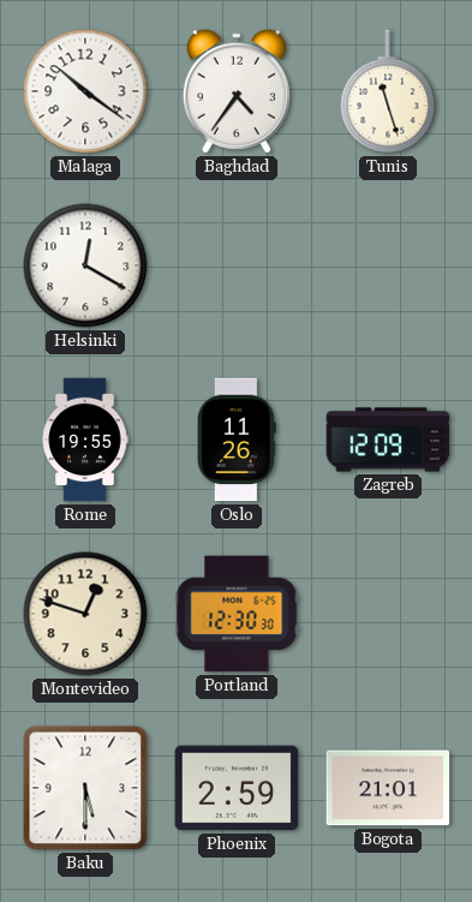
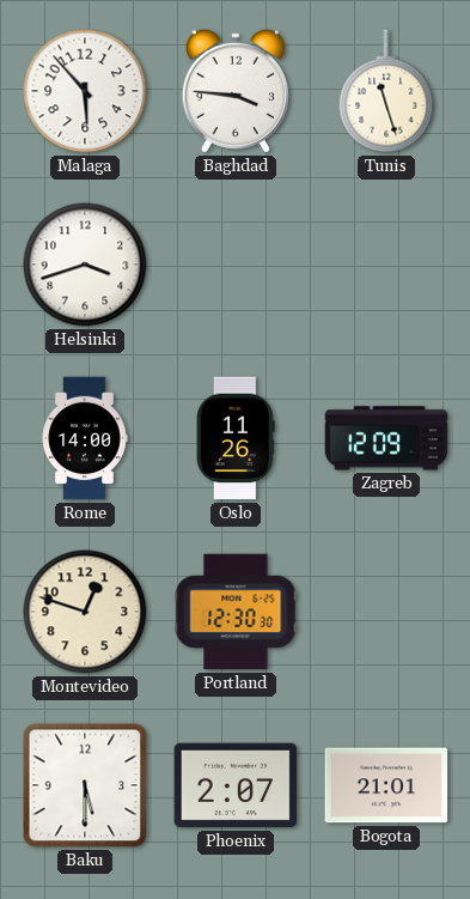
Malaga: 10:21 -> 5:53
Baghdad: 4:36 -> 3:46
Helsinki: 12:20 -> 3:42
Rome: 19:55 -> 14:00
Phoenix: 2:59 -> 2:07
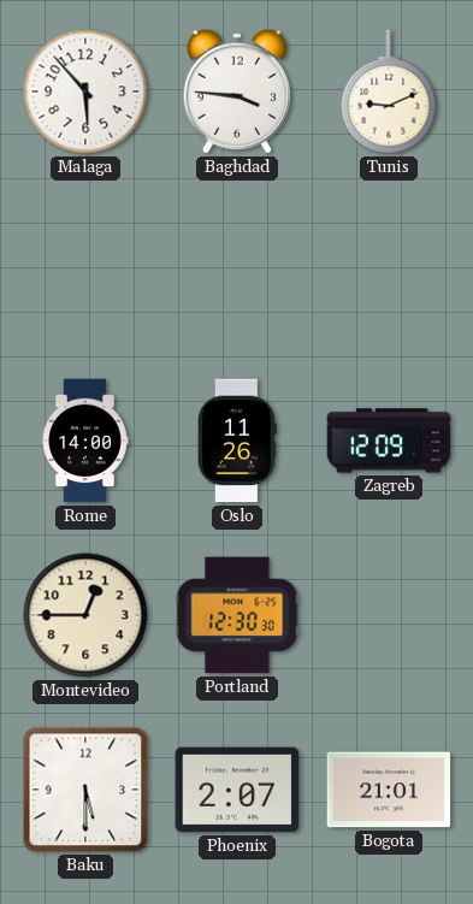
Tunis: 11:27 -> 9:11
Helsinki: 3:42 -> none
Montevideo: 12:48 -> 12:45
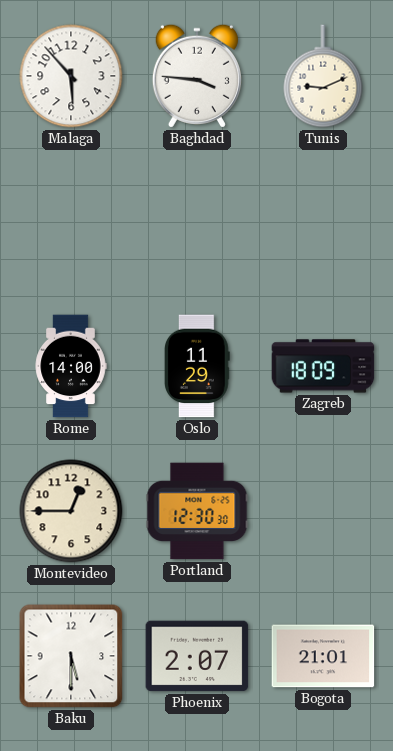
Oslo: 11:26 -> 11:29
Zagreb: 12:09 -> 18:09
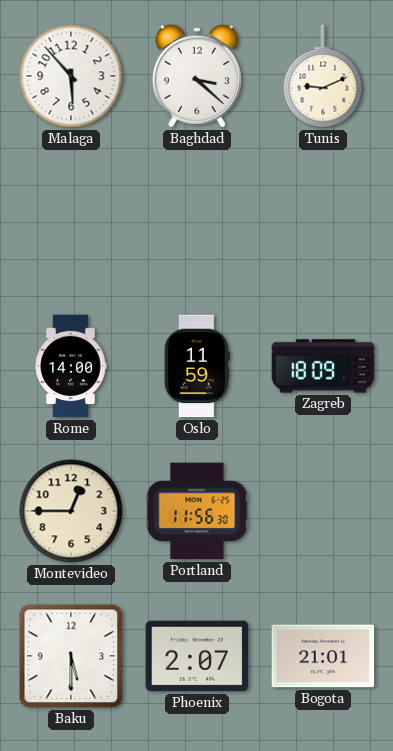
Baghdad: 3:46 -> 3:22
Oslo: 11:29 -> 11:59
Portland: 12:30 -> 11:56
